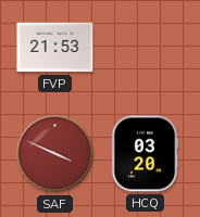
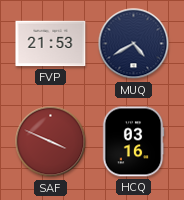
MUQ: none -> 4:40
HCQ: 03:20 -> 03:16
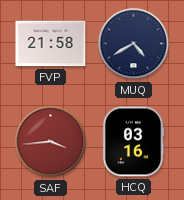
FVP: 21:53 -> 21:58
SAF: 3:49 -> 3:44
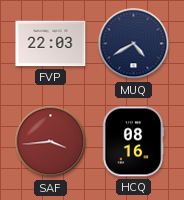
FVP: 21:58 -> 22:03
HCQ: 03:16 -> 08:16
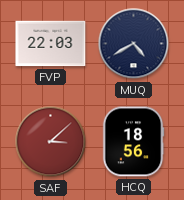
SAF: 3:44 -> 3:08
HCQ: 08:16 -> 18:56
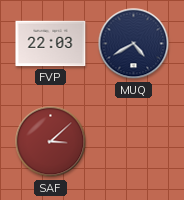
HCQ: 18:56 -> none
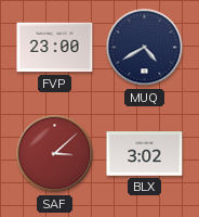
FVP: 22:03 -> 23:00
BLX: none -> 3:02
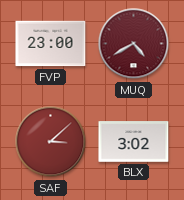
MUQ dial: navy -> burgundy
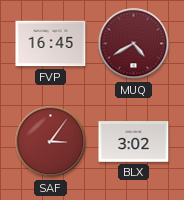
FVP: 23:00 -> 16:45
SAF: 3:08 -> 3:06
